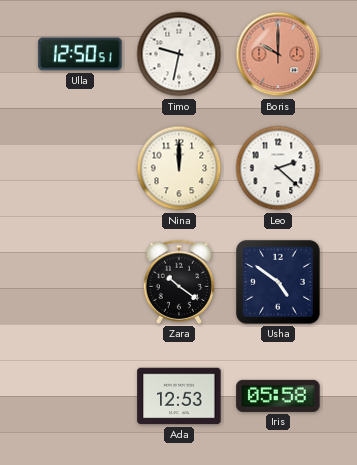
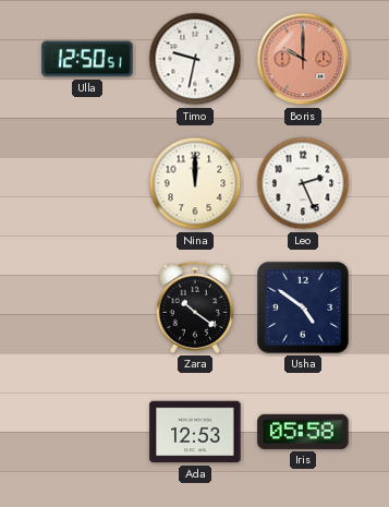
Leo: 2:22 -> 2:26
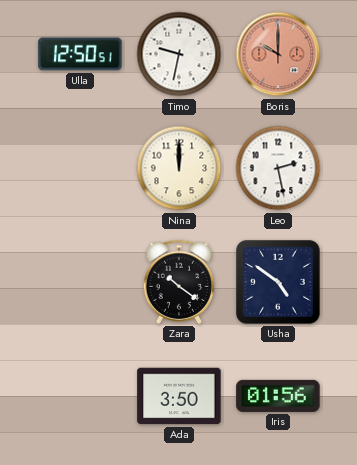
Leo: 2:26 -> 2:28
Ada: 12:53 -> 3:50
Iris: 05:58 -> 01:56
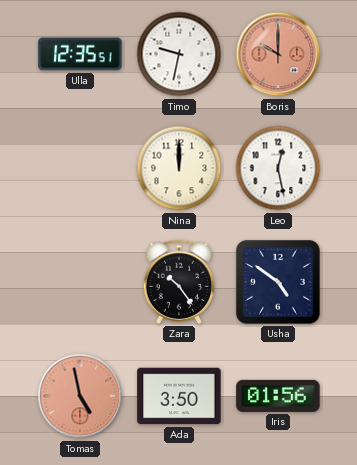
Ulla: 12:50 -> 12:35
Leo: 2:28 -> 12:28
Zara: 10:21 -> 10:24
Tomas: none -> 4:58
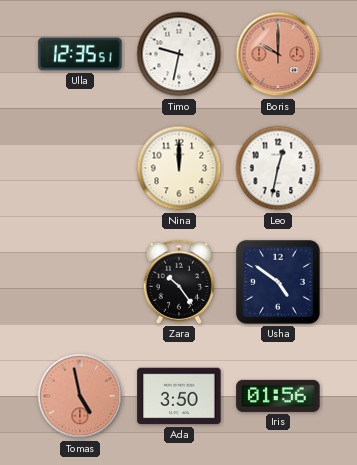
Leo: 12:28 -> 12:32
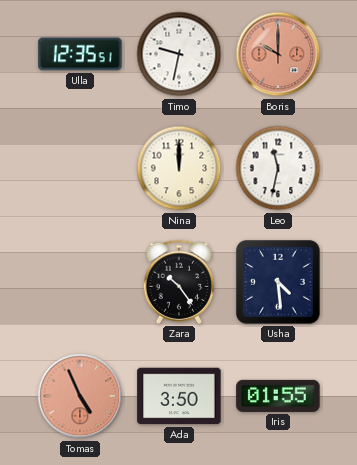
Leo: 12:32 -> 11:32
Usha: 4:51 -> 4:29
Tomas: 4:58 -> 4:56
Iris: 01:56 -> 01:55
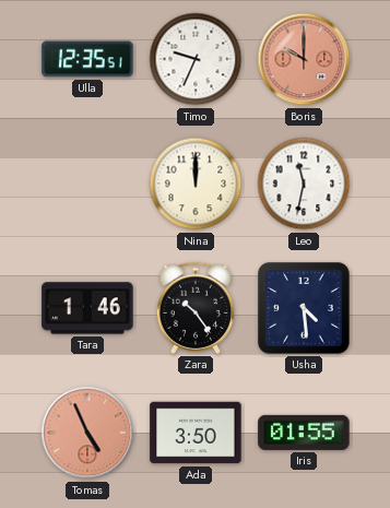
Timo: 9:32 -> 9:34
Tara: none -> 1:46
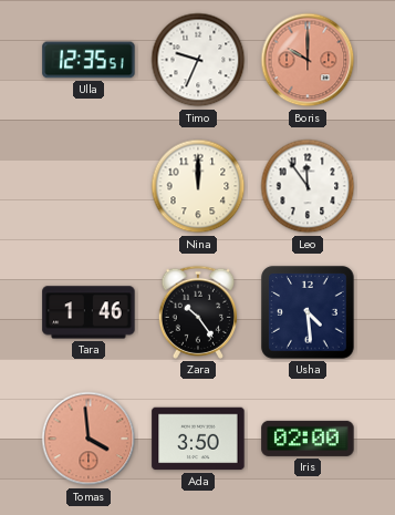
Leo: 11:32 -> 11:54
Tomas: 4:56 -> 3:59
Iris: 01:55 -> 02:00
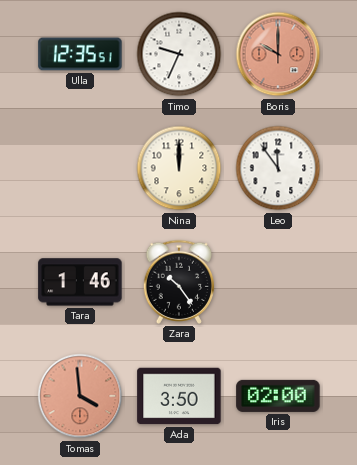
Usha: 4:29 -> none
